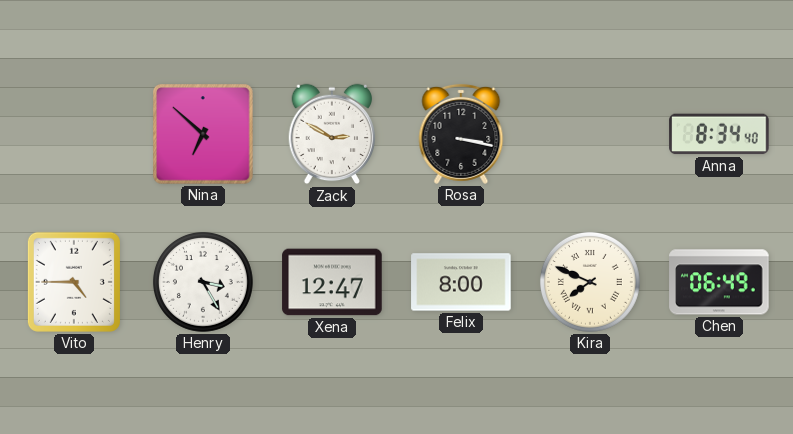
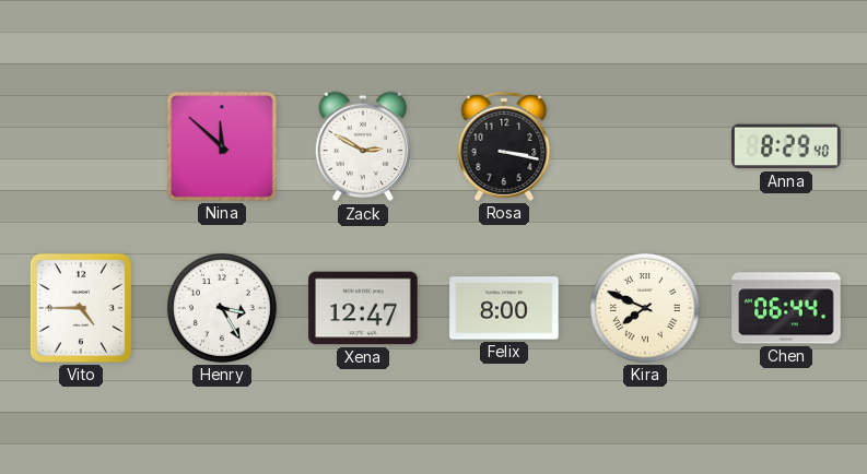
Nina: 6:52 -> 11:52
Anna: 8:34 -> 8:29
Chen: 06:49 -> 06:44
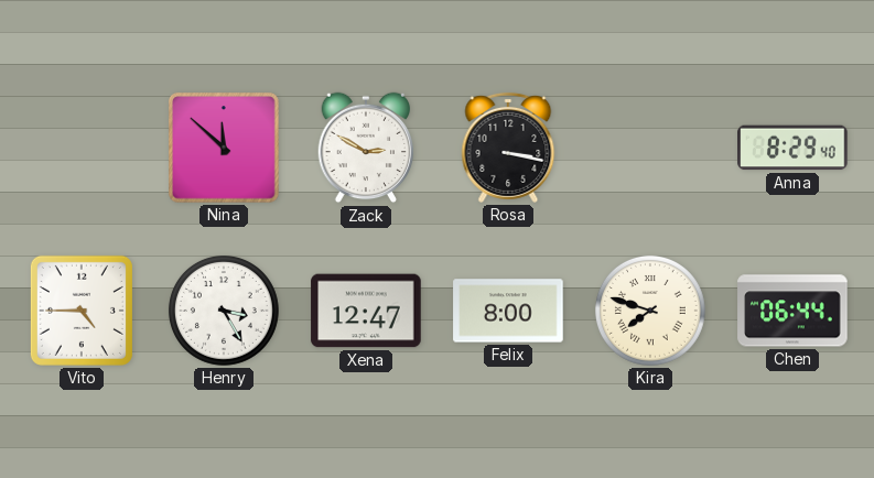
Kira: 7:49 -> 7:48
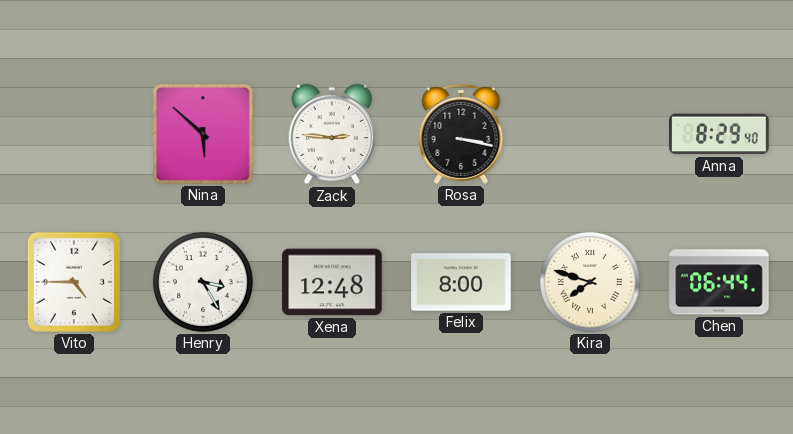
Nina: 11:52 -> 5:52
Zack: 2:50 -> 2:46
Xena: 12:47 -> 12:48
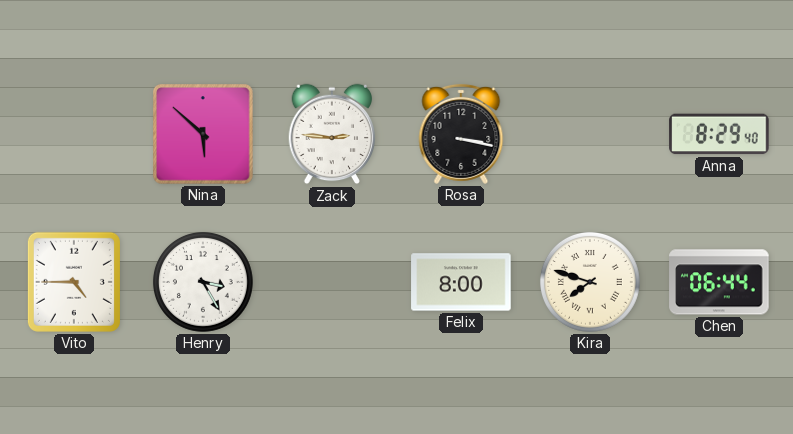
Xena: 12:48 -> none
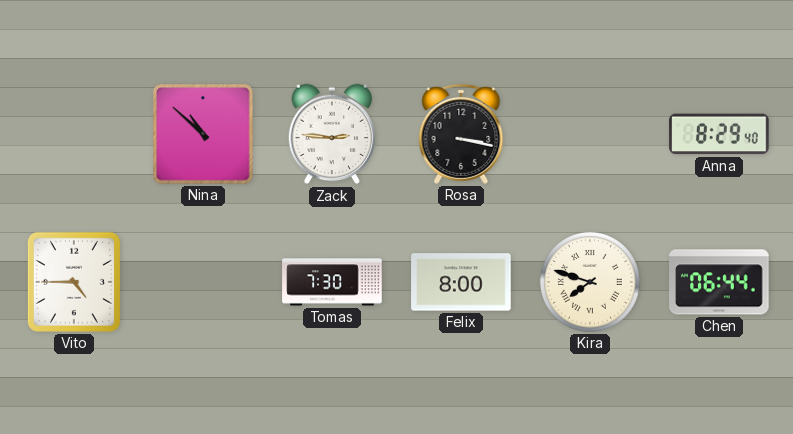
Nina: 5:52 -> 10:52
Henry: 3:25 -> none
Tomas: none -> 7:30
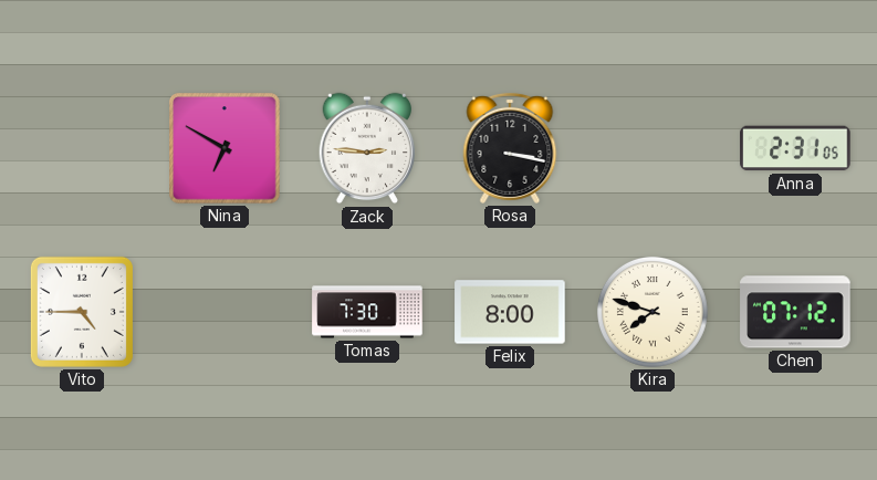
Nina: 10:52 -> 6:50
Anna: 8:29 -> 2:31
Chen: 06:44 -> 07:12
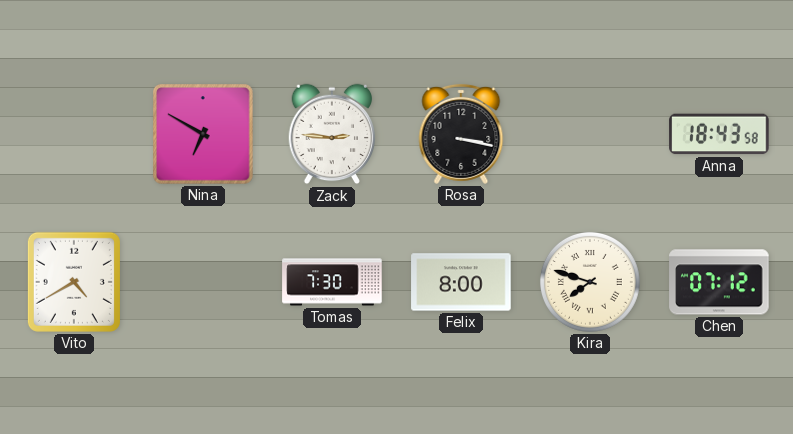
Anna: 2:31 -> 18:43
Vito: 4:45 -> 4:40
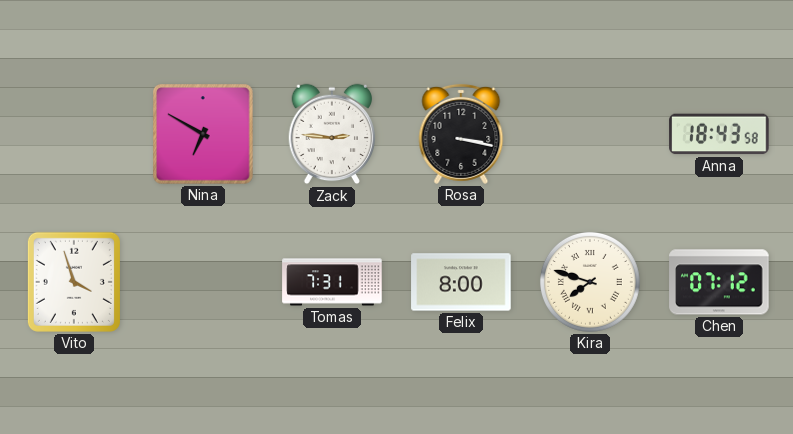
Vito: 4:40 -> 3:57
Tomas: 7:30 -> 7:31
